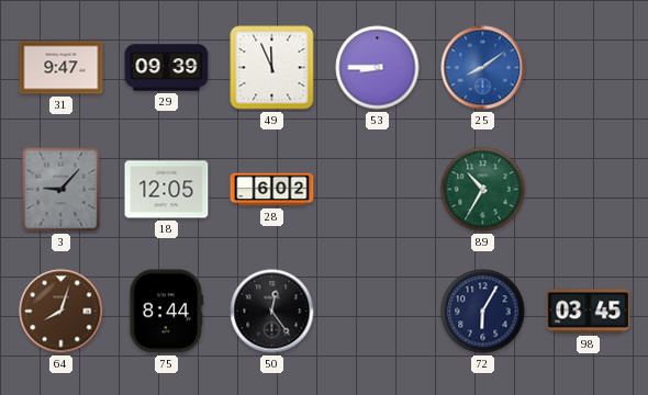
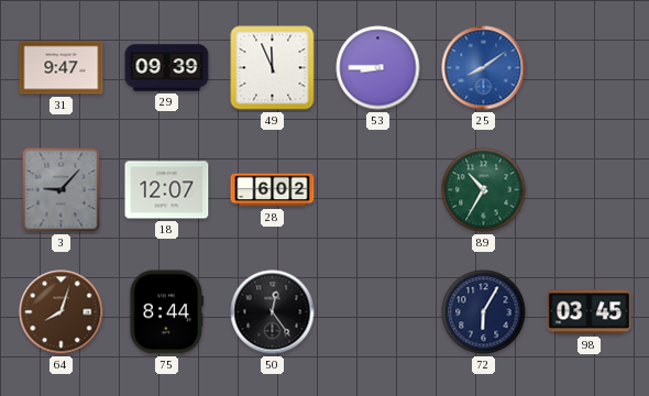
18: 12:05 -> 12:07
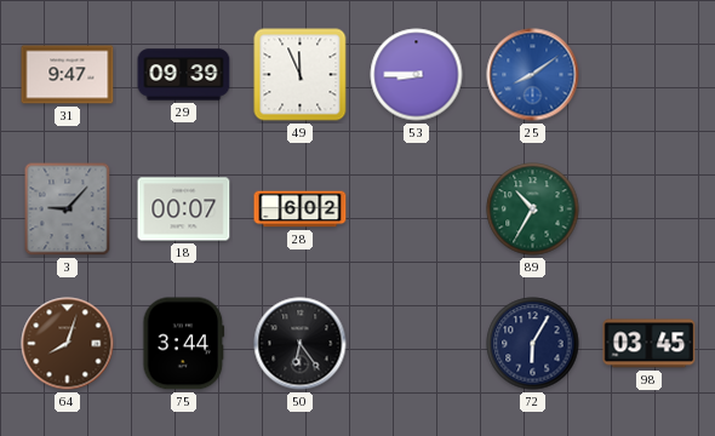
18: 12:07 -> 00:07
75: 8:44 -> 3:44
50: 12:24 -> 6:24
